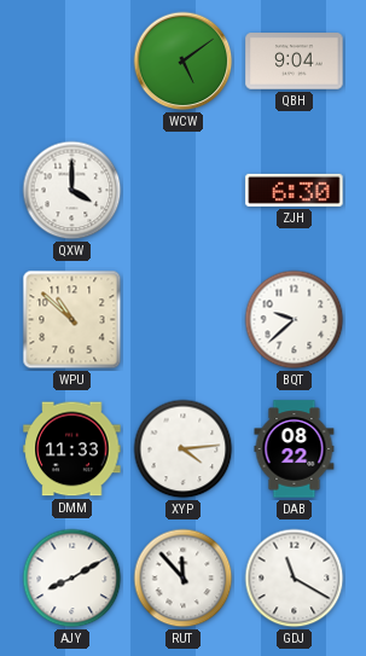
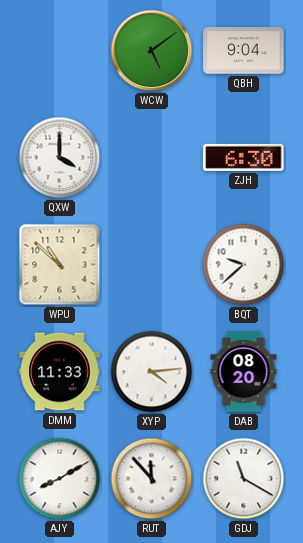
DAB: 08:22 -> 08:20
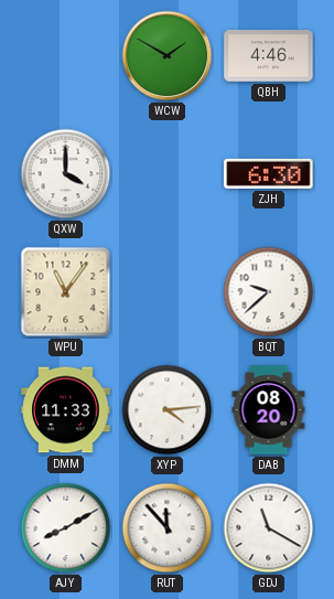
WCW: 5:09 -> 1:50
QBH: 9:04 -> 4:46
WPU: 10:52 -> 11:06
